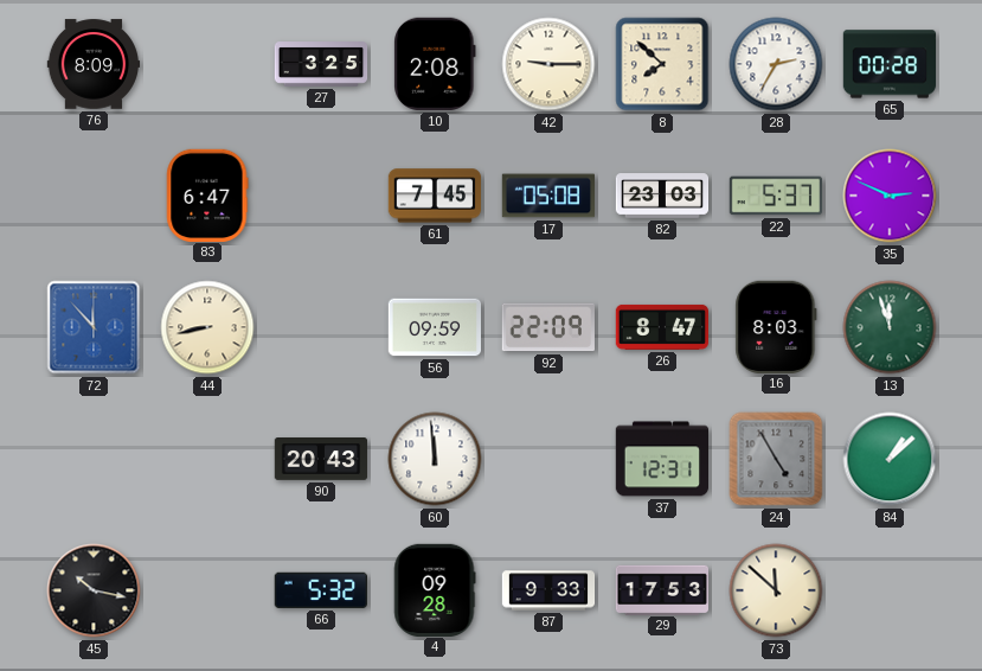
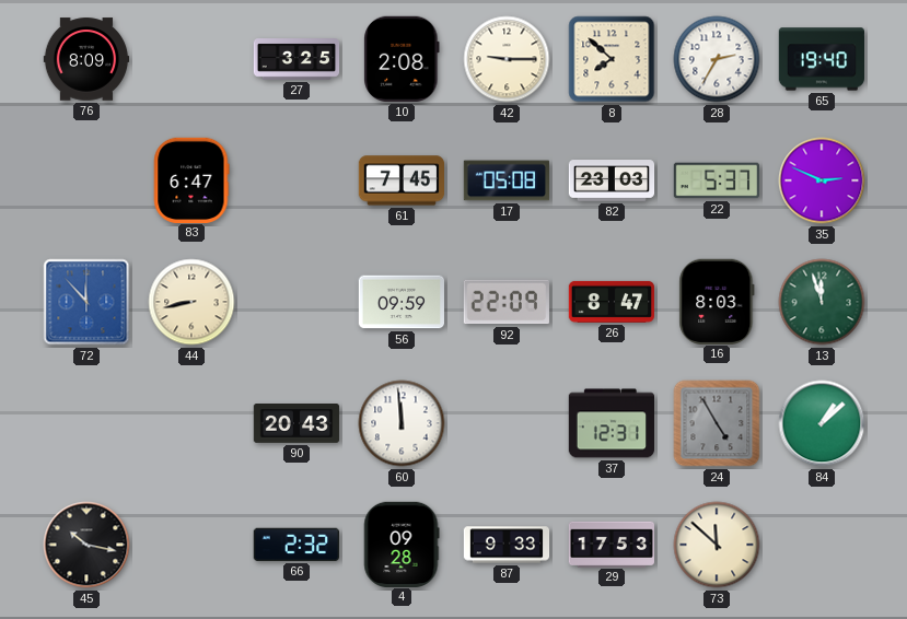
65: 00:28 -> 19:40
66: 5:32 -> 2:32
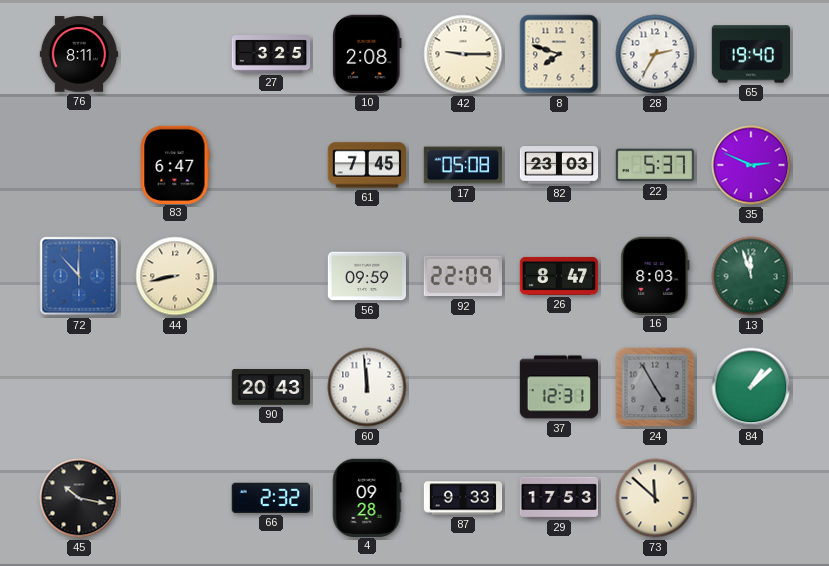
76: 8:09 -> 8:11
8: 7:52 -> 7:48
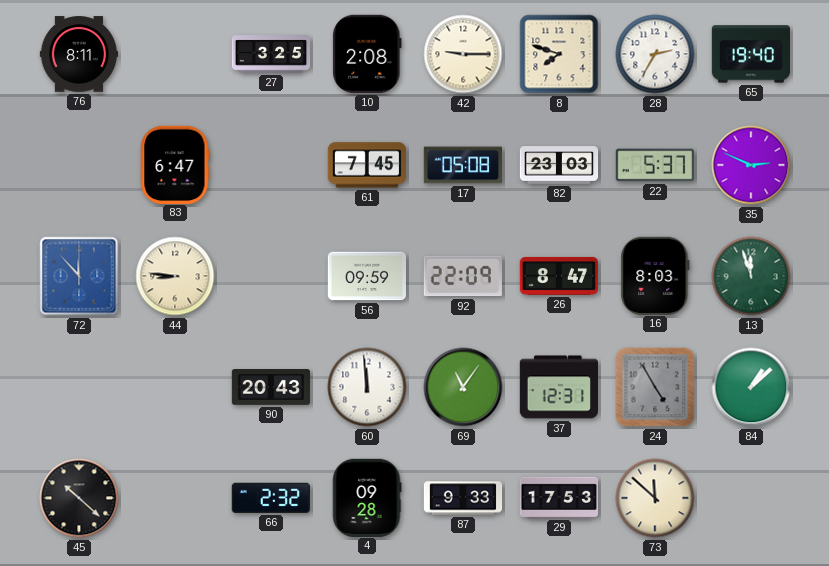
44: 8:43 -> 8:46
69: none -> 11:06
45: 10:17 -> 10:22
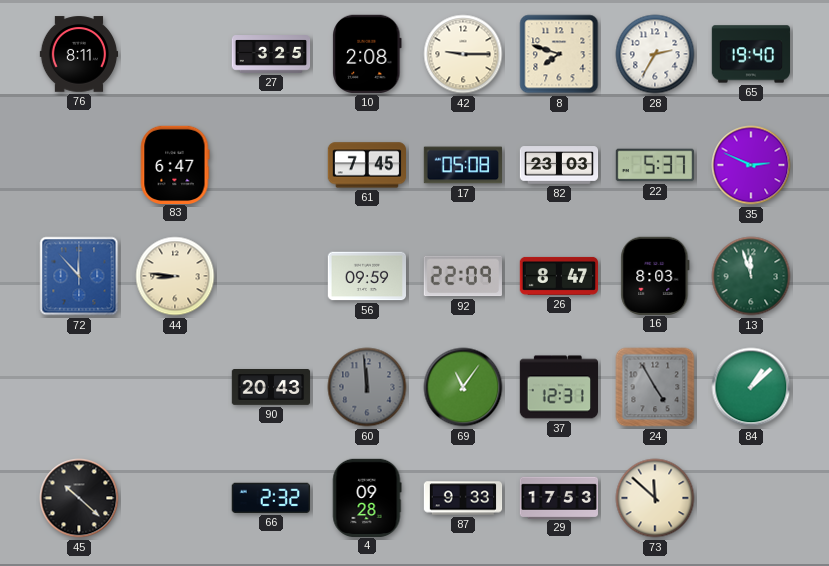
60 dial: white -> grey
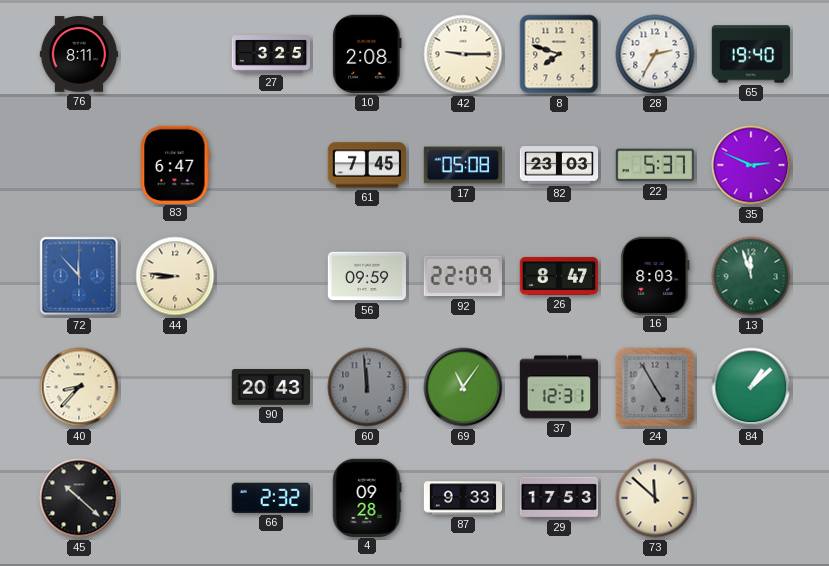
40: none -> 8:37
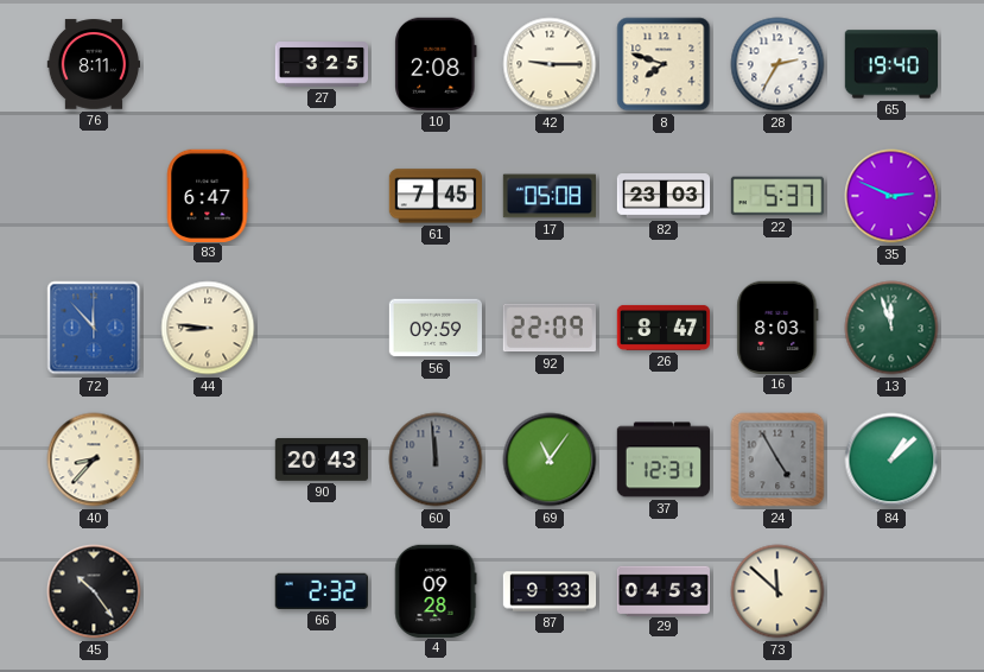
45: 10:22 -> 10:24
29: 17:53 -> 04:53
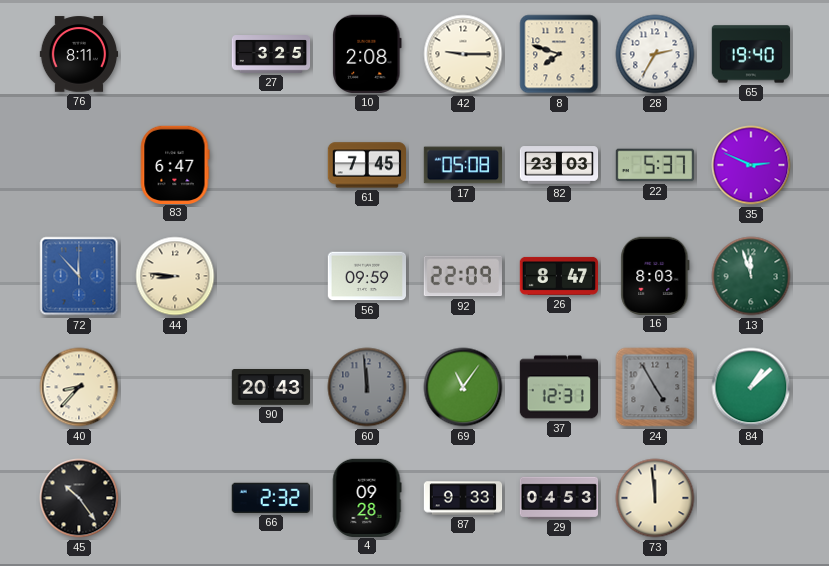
73: 11:52 -> 11:59
